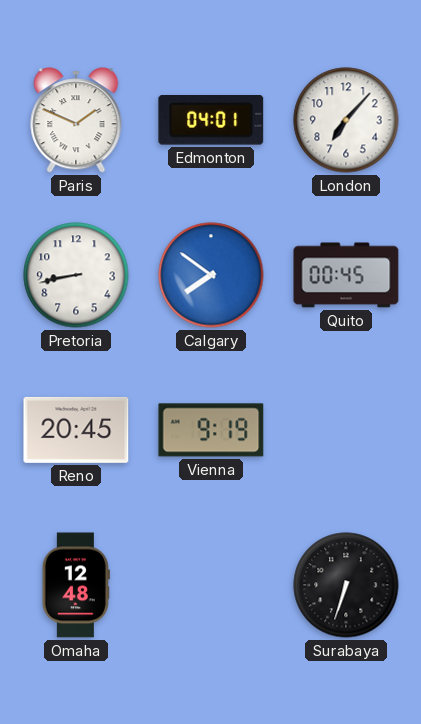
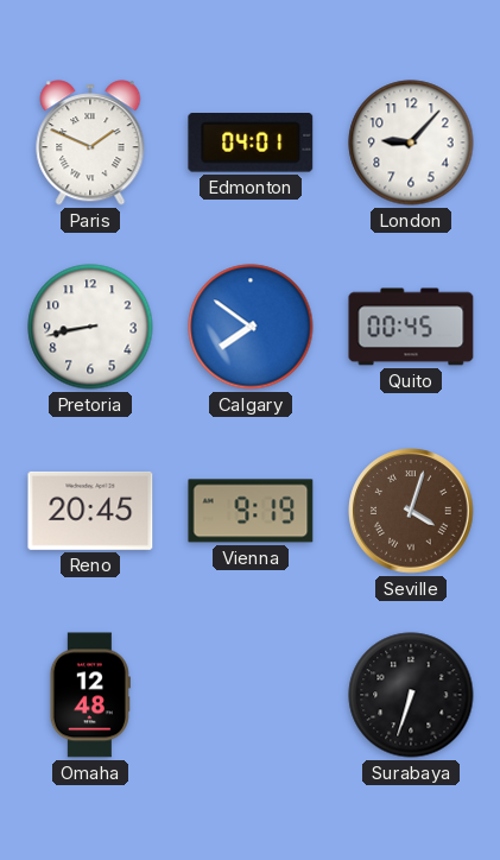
London: 7:07 -> 9:07
Seville: none -> 4:03
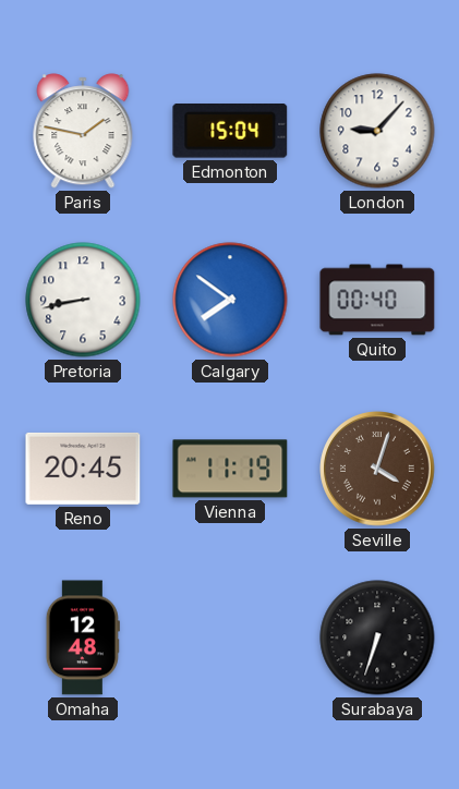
Paris: 1:49 -> 1:47
Edmonton: 04:01 -> 15:04
Quito: 00:45 -> 00:40
Vienna: 9:19 -> 11:19
